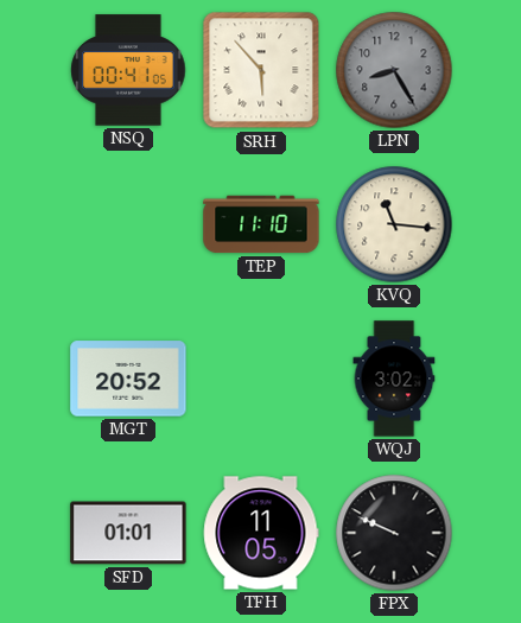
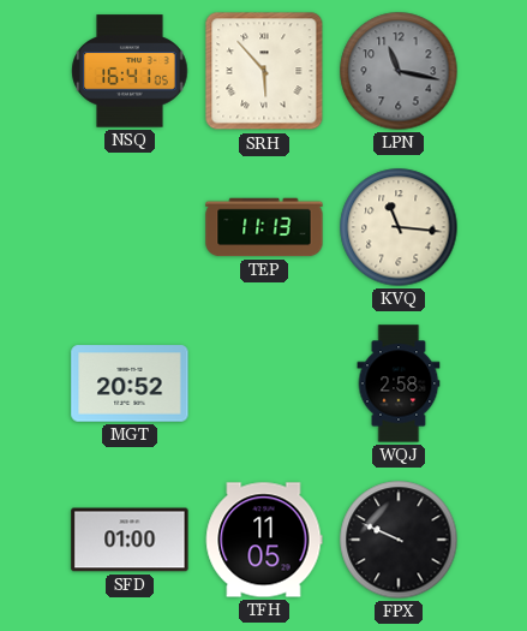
NSQ: 00:41 -> 16:41
LPN: 8:25 -> 11:17
TEP: 11:10 -> 11:13
WQJ: 3:02 -> 2:58
SFD: 01:01 -> 01:00
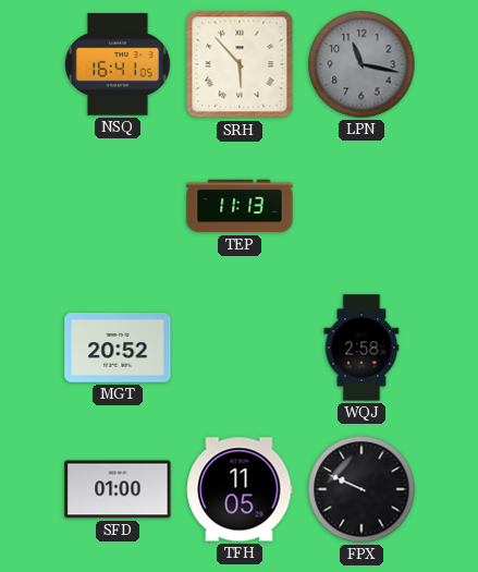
KVQ: 11:16 -> none
